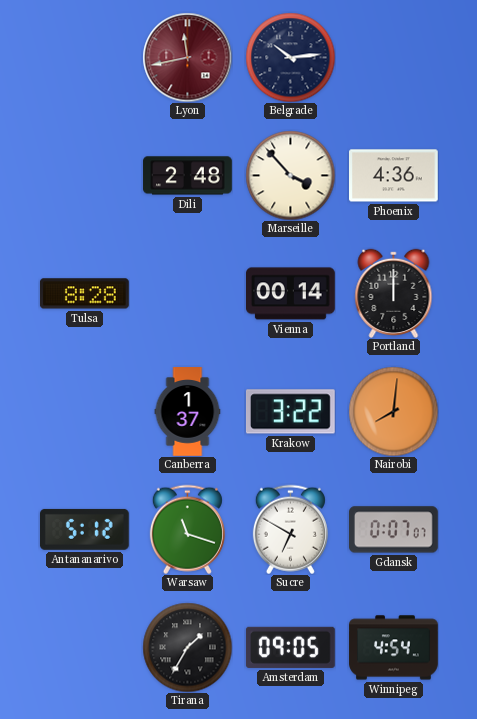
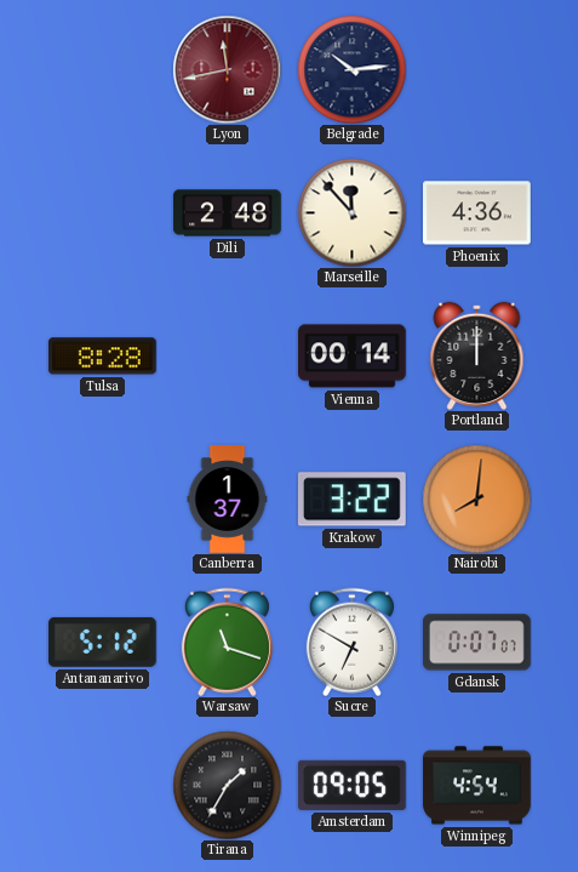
Marseille: 3:53 -> 11:53
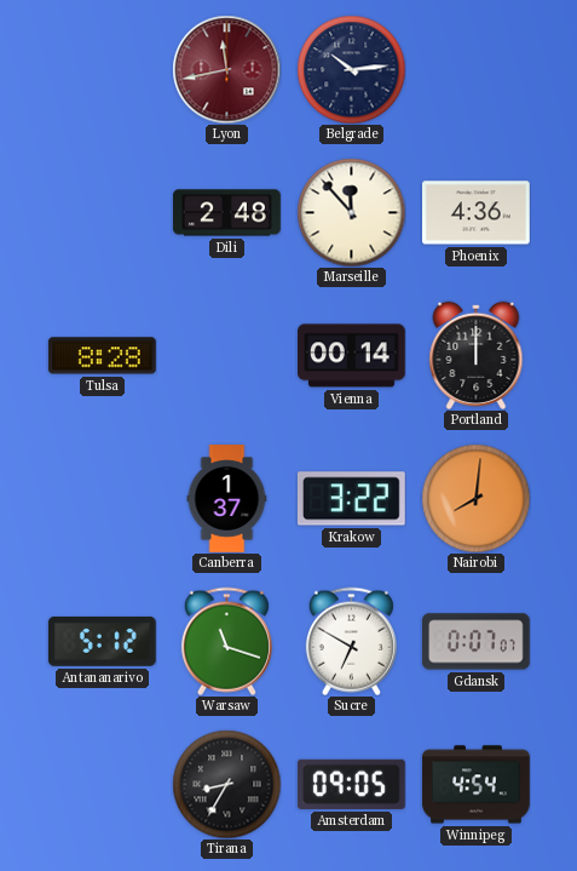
Tirana: 1:35 -> 8:35
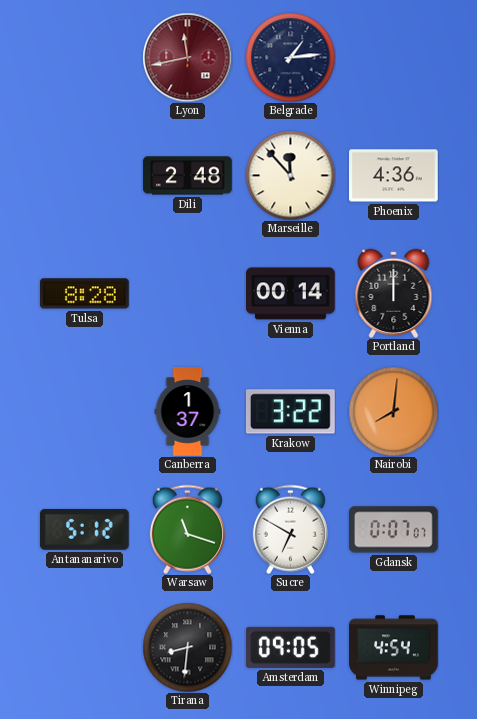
Belgrade: 10:14 -> 1:14
Tirana: 8:35 -> 8:31
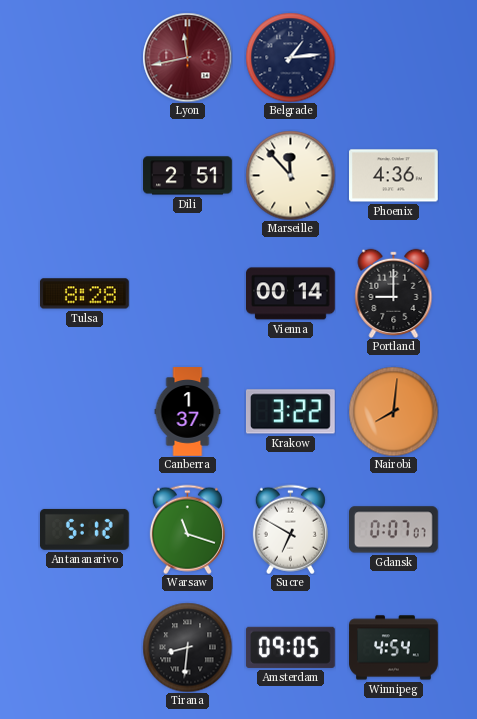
Dili: 2:48 -> 2:51
Portland: 12:00 -> 9:00
